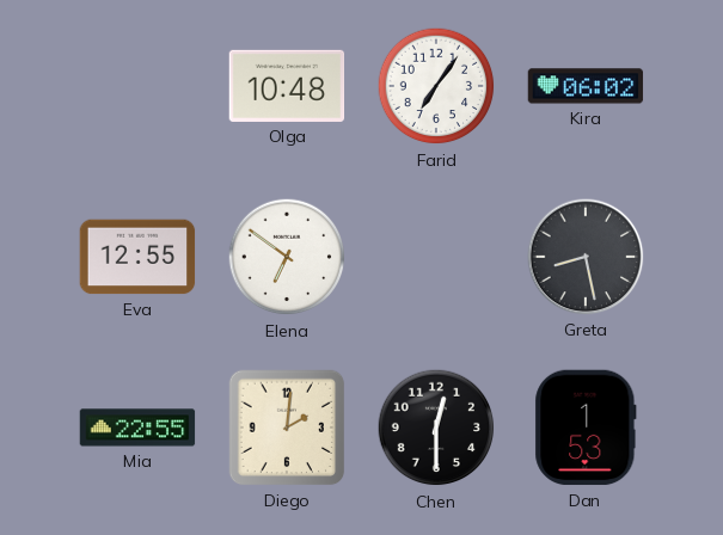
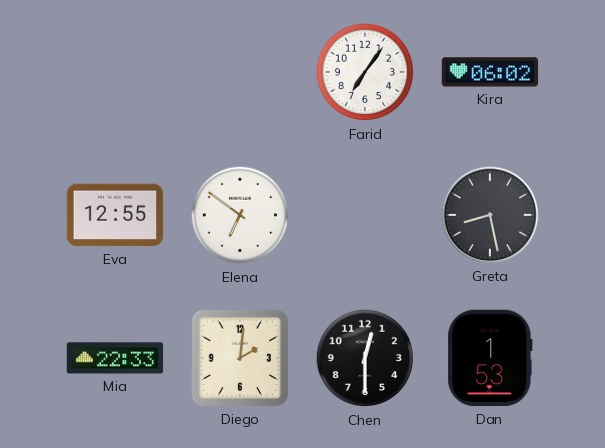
Olga: 10:48 -> none
Mia: 22:55 -> 22:33
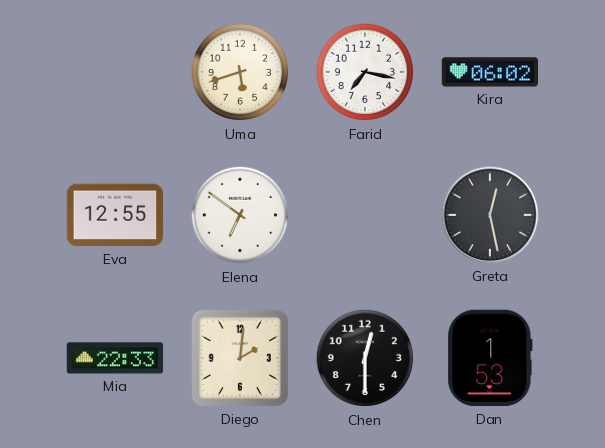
Uma: none -> 5:42
Farid: 7:06 -> 7:17
Greta: 8:28 -> 12:28
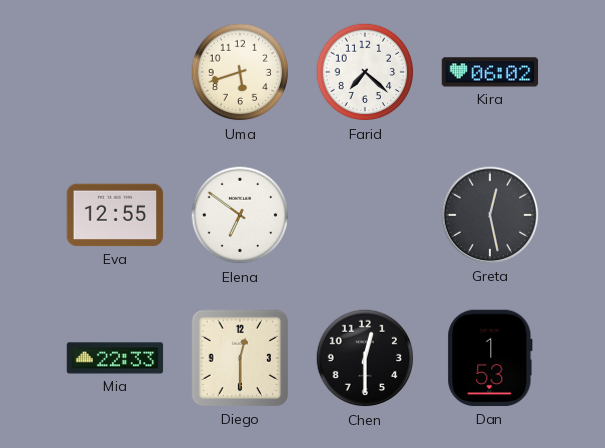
Farid: 7:17 -> 7:22
Diego: 2:01 -> 12:30
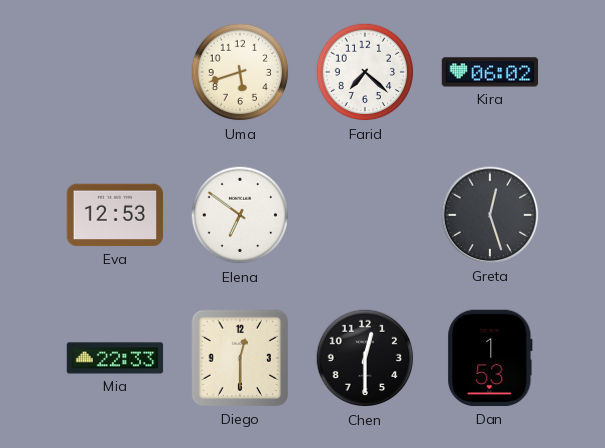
Eva: 12:55 -> 12:53
Greta: 12:28 -> 12:27
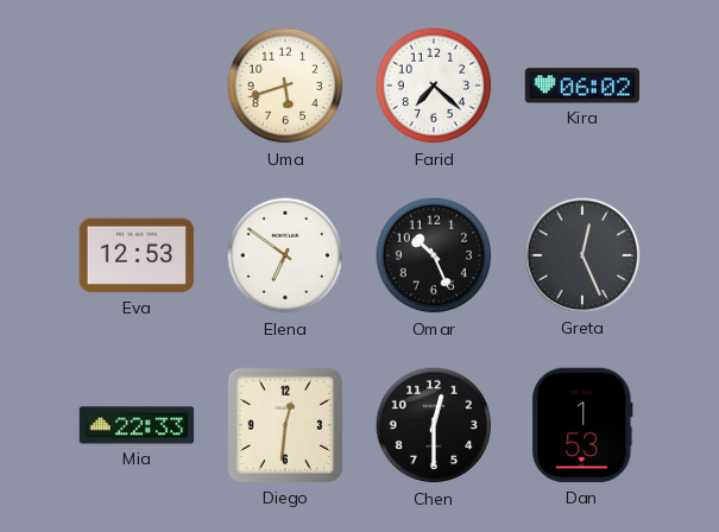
Omar: none -> 10:26
Greta: 12:27 -> 12:26
Diego: 12:30 -> 12:31
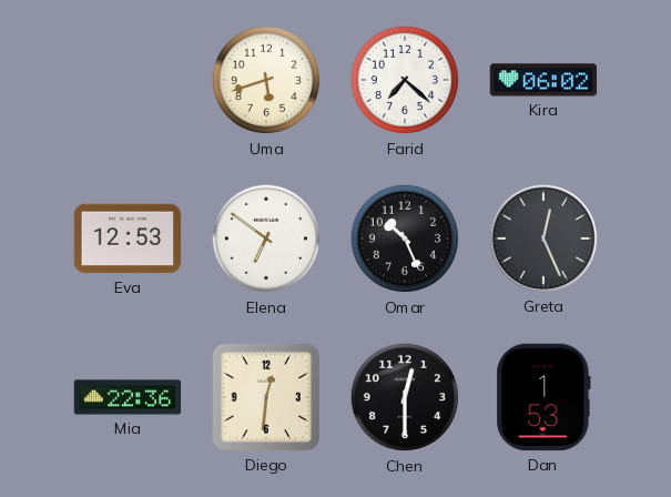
Mia: 22:33 -> 22:36
